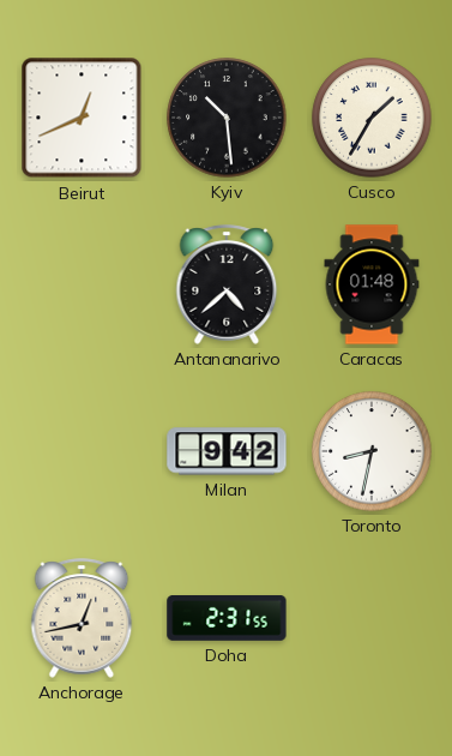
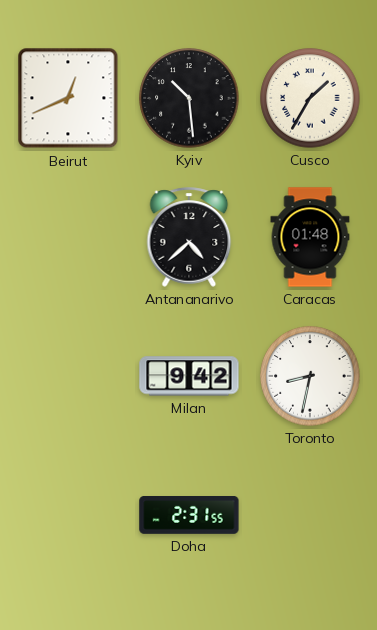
Anchorage: 12:43 -> none
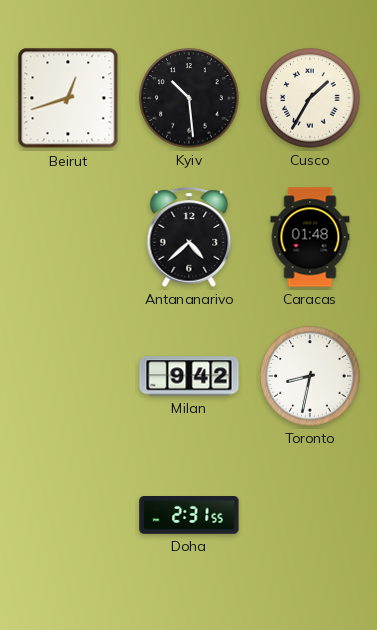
Beirut: 12:41 -> 12:42
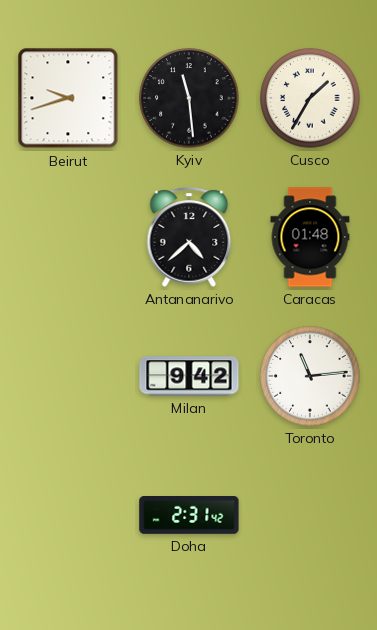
Beirut: 12:42 -> 9:42
Kyiv: 10:29 -> 11:29
Toronto: 8:32 -> 11:14
Doha: 2:31:55 -> 2:31:42
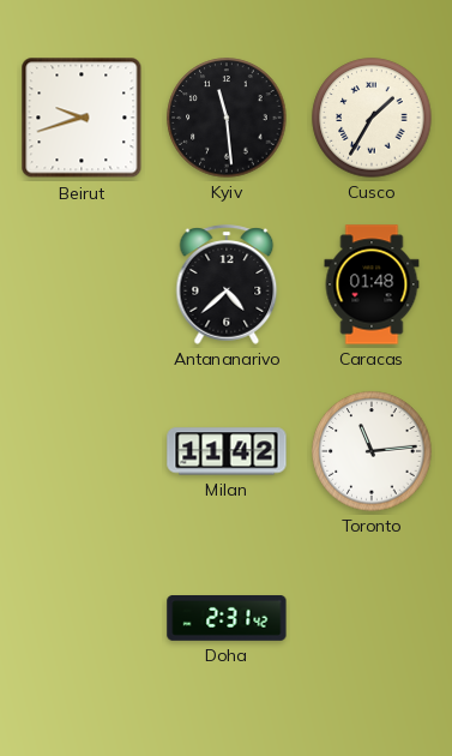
Milan: 9:42 -> 11:42
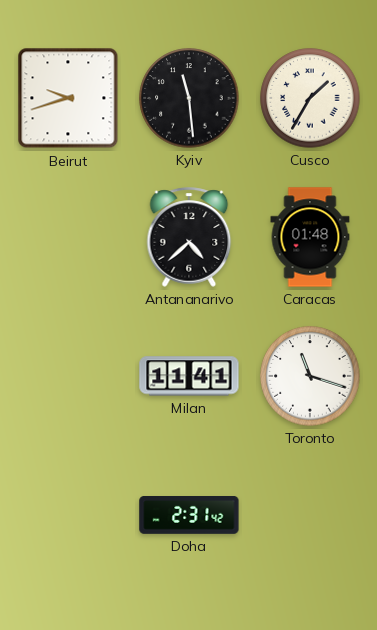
Milan: 11:42 -> 11:41
Toronto: 11:14 -> 11:18
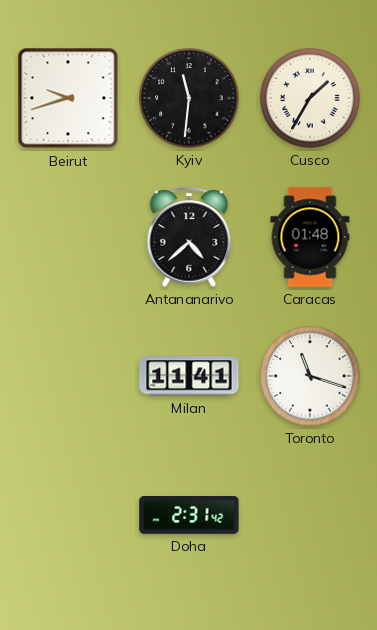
Kyiv: 11:29 -> 11:31
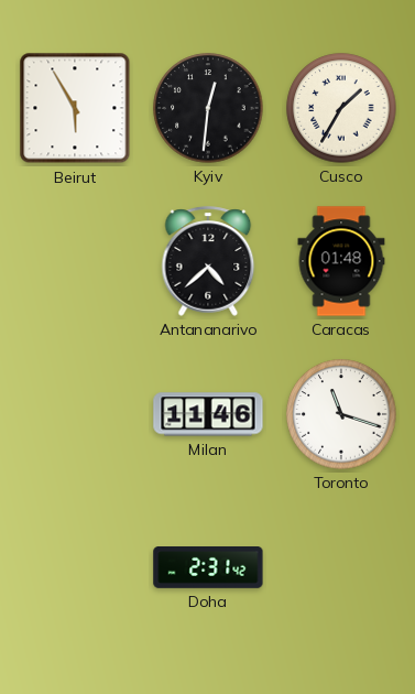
Beirut: 9:42 -> 5:55
Kyiv: 11:31 -> 12:31
Milan: 11:41 -> 11:46
